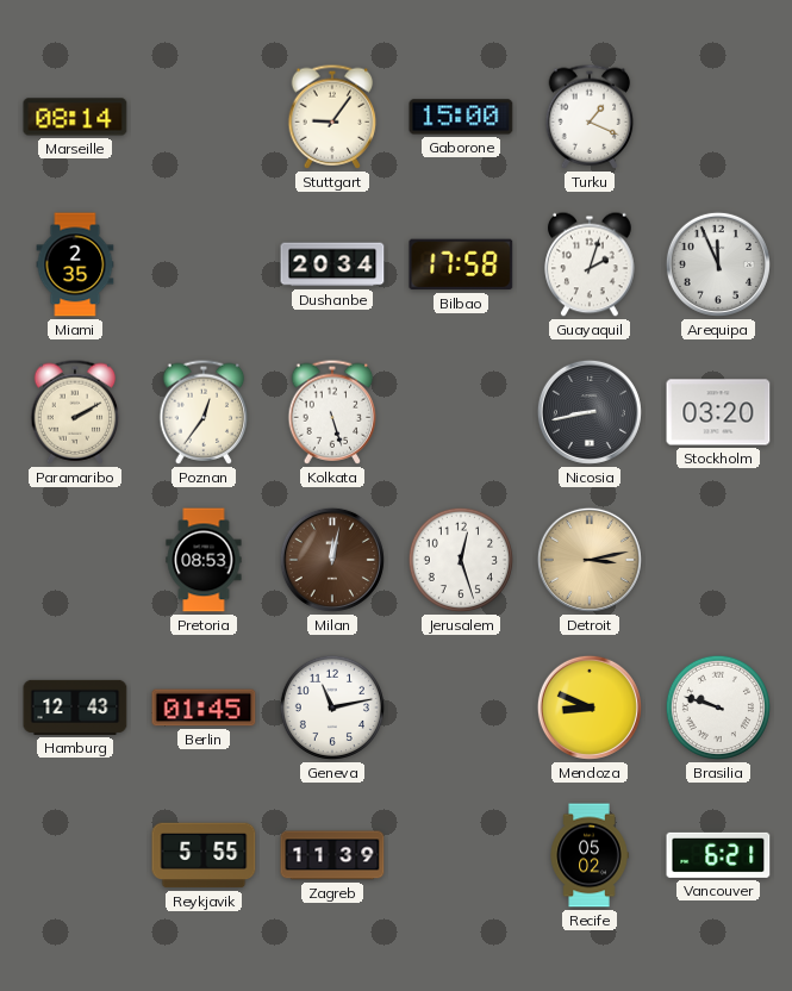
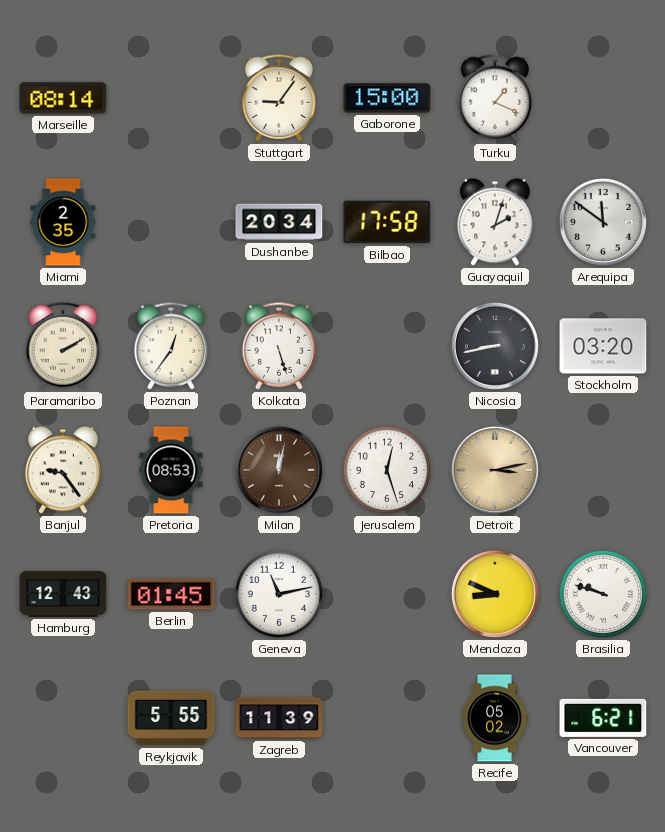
Arequipa: 11:56 -> 11:51
Banjul: none -> 9:24
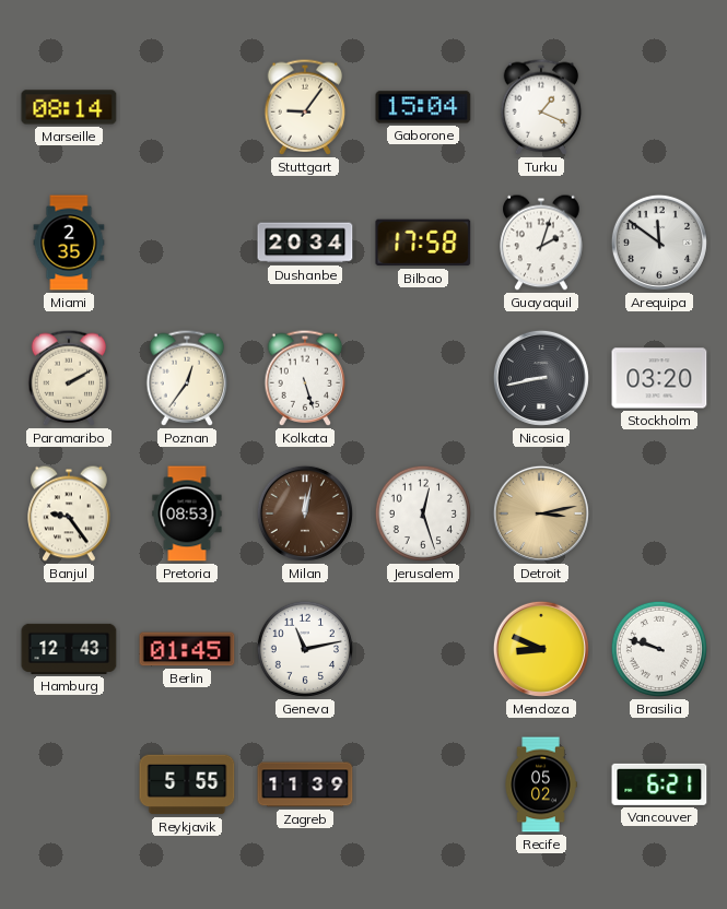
Gaborone: 15:00 -> 15:04
